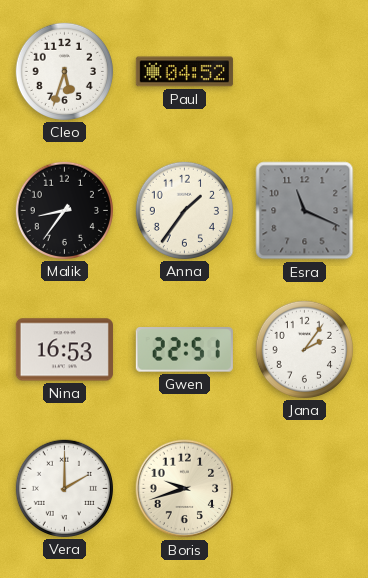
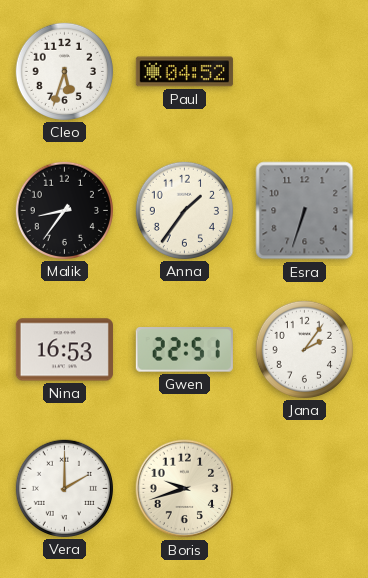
Esra: 11:19 -> 6:33
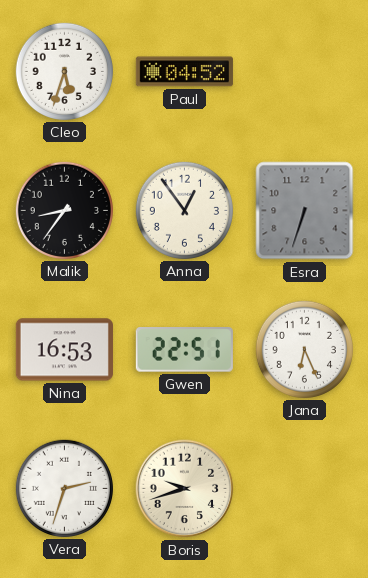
Anna: 1:36 -> 12:54
Jana: 2:06 -> 6:26
Vera: 2:00 -> 2:33
